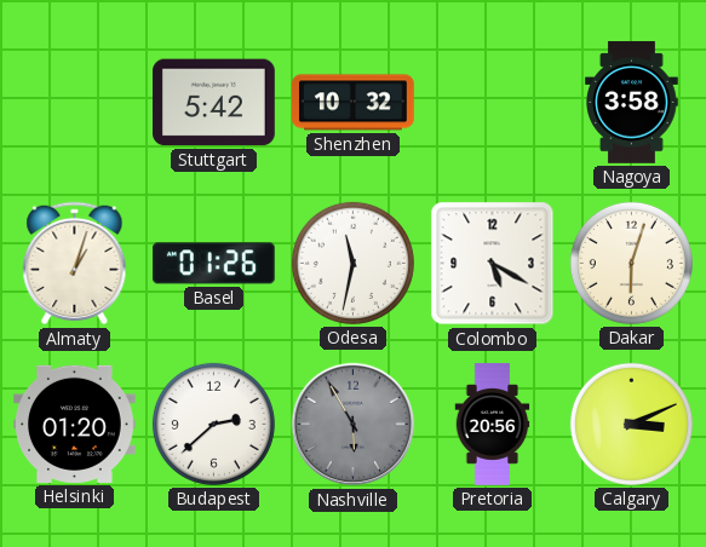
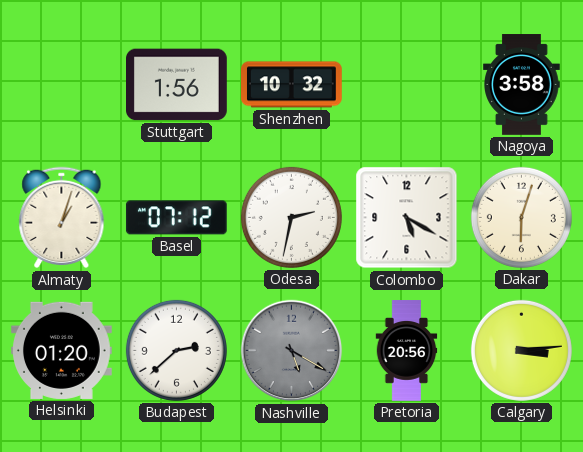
Stuttgart: 5:42 -> 1:56
Basel: 01:26 -> 07:12
Odesa: 11:32 -> 2:32
Nashville: 5:55 -> 5:20
Calgary: 3:11 -> 3:14
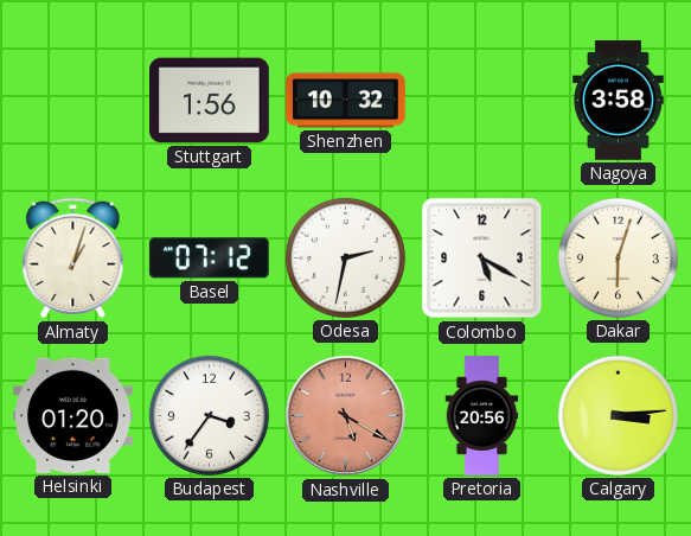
Budapest: 2:38 -> 3:36
Nashville dial: grey -> salmon
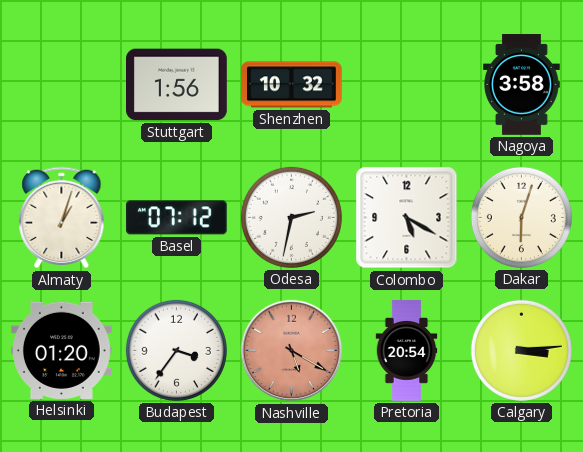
Pretoria: 20:56 -> 20:54
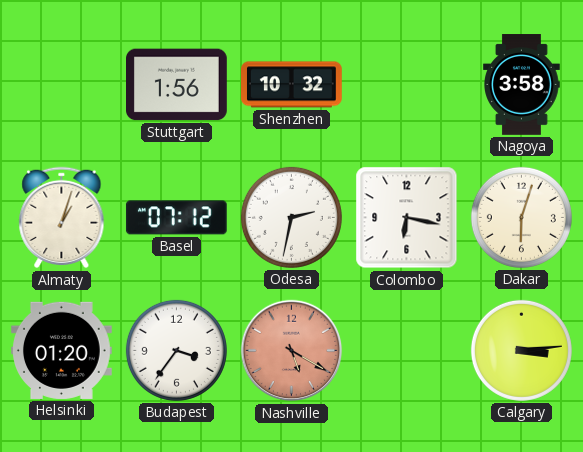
Colombo: 5:20 -> 6:17
Pretoria: 20:54 -> none
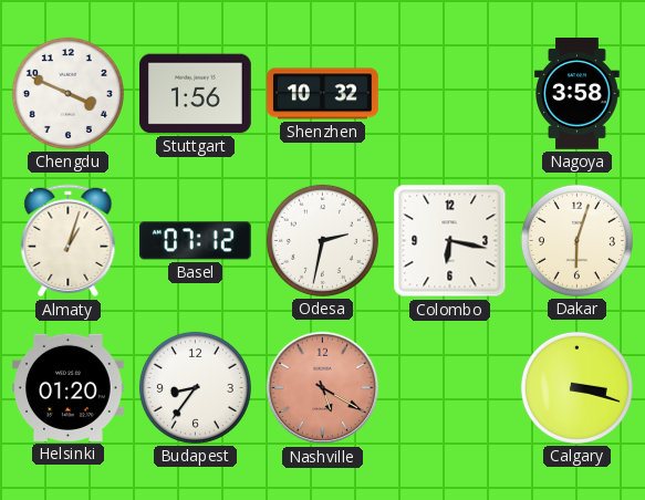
Chengdu: none -> 3:49
Budapest: 3:36 -> 8:36
Calgary: 3:14 -> 3:18
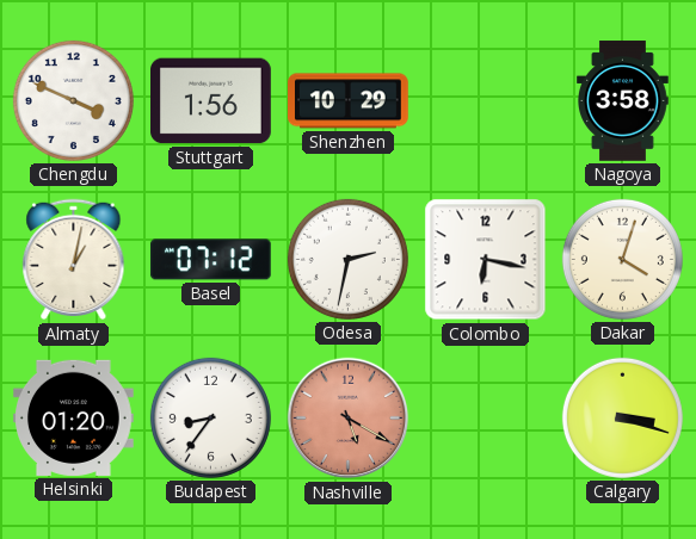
Shenzhen: 10:32 -> 10:29
Almaty: 1:03 -> 1:02
Dakar: 6:03 -> 4:03
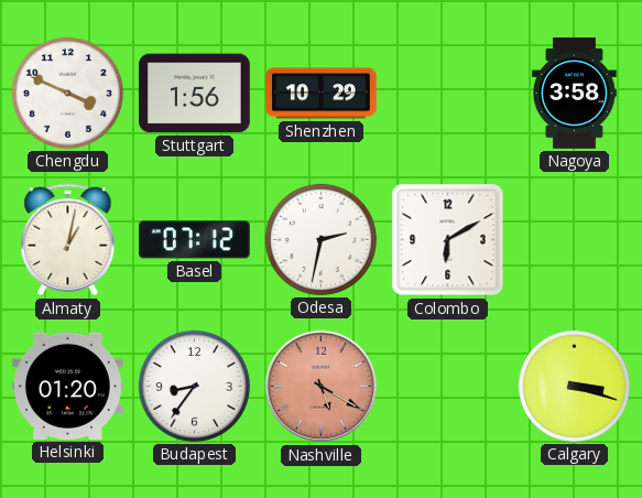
Colombo: 6:17 -> 6:10
Dakar: 4:03 -> none
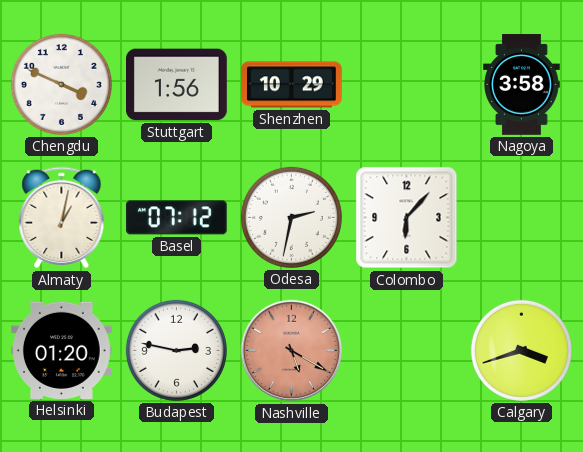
Colombo: 6:10 -> 6:07
Budapest: 8:36 -> 2:47
Calgary: 3:18 -> 3:42
